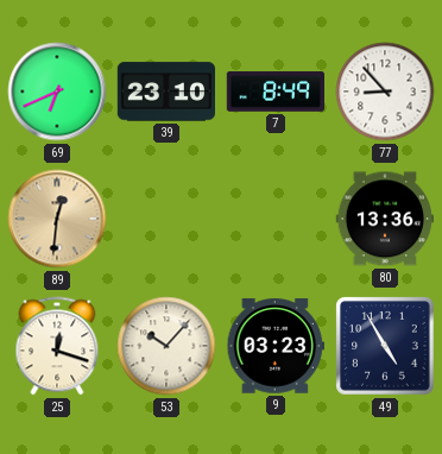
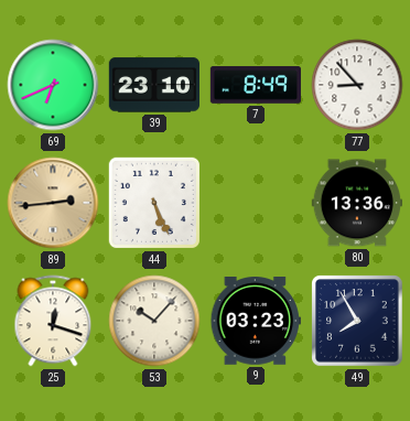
89: 12:31 -> 2:44
44: none -> 5:26
49: 4:55 -> 7:55
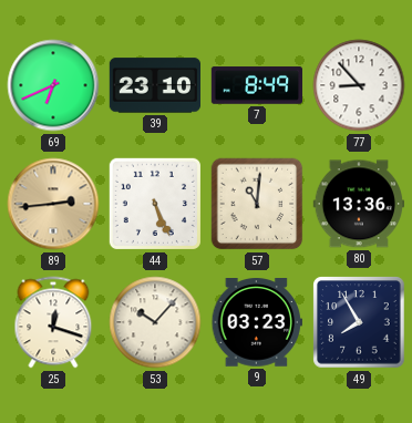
57: none -> 11:01
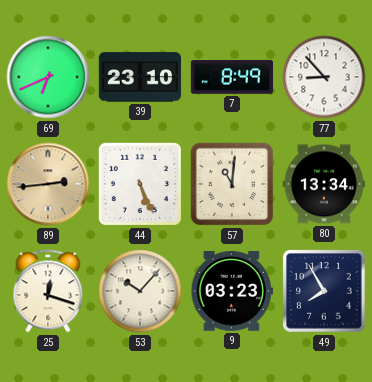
80: 13:36 -> 13:34
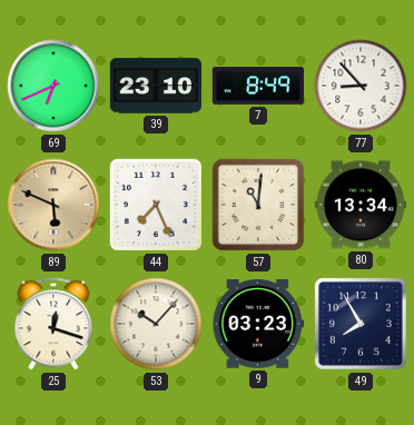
89: 2:44 -> 5:49
44: 5:26 -> 7:26
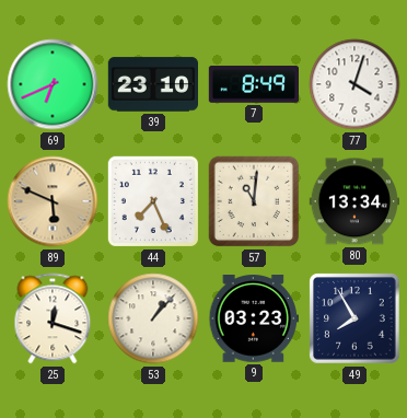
77: 8:53 -> 4:03
53: 10:07 -> 1:07
